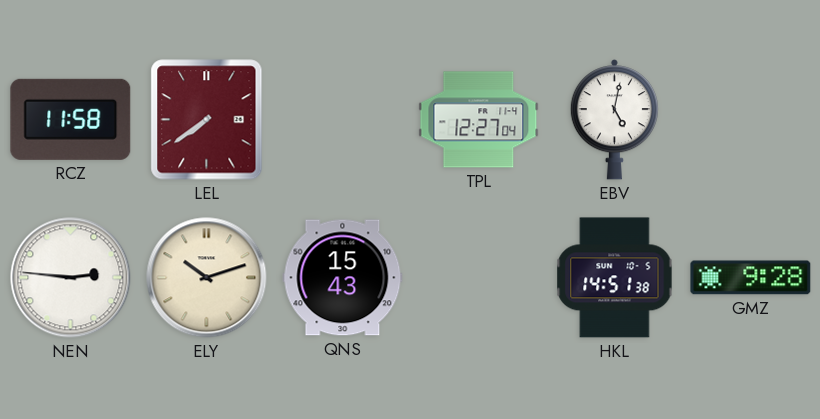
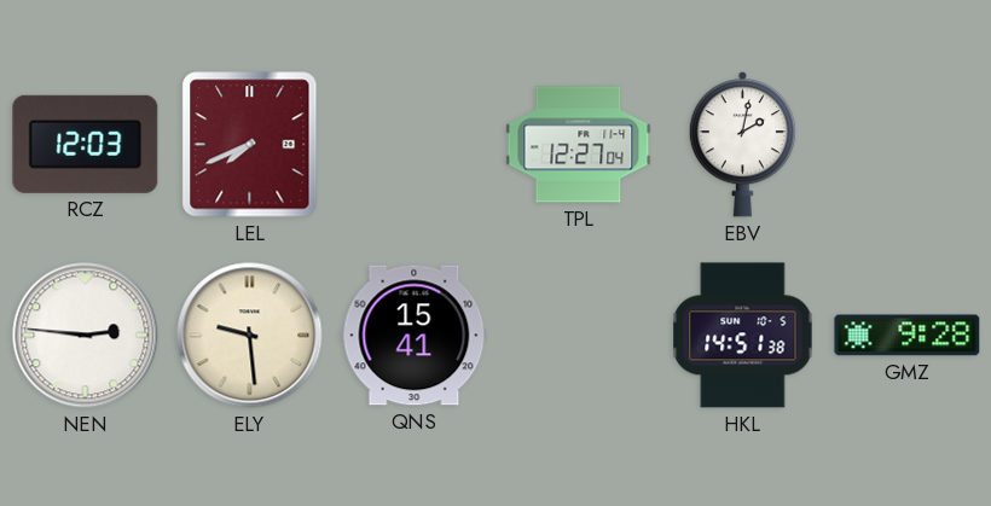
RCZ: 11:58 -> 12:03
LEL: 7:39 -> 7:41
EBV: 5:02 -> 2:02
ELY: 10:12 -> 9:29
QNS: 15:43 -> 15:41
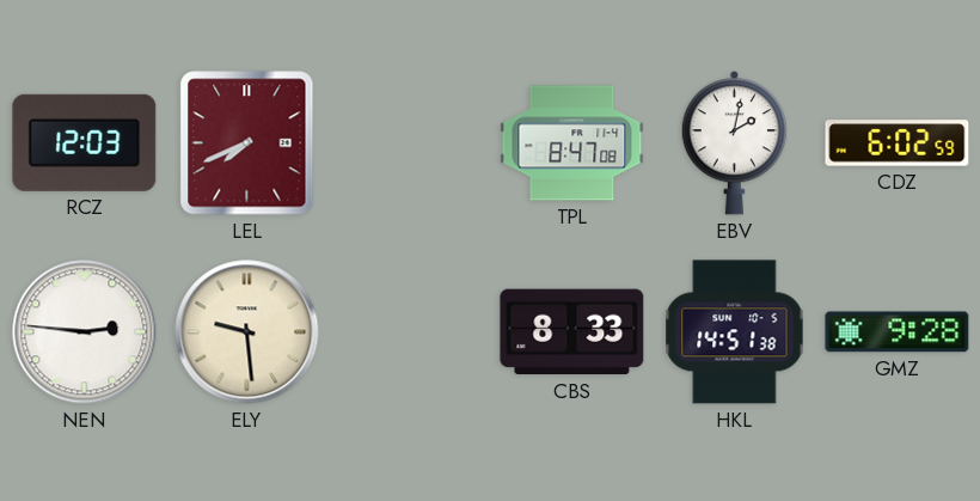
TPL: 12:27 -> 8:47
CDZ: none -> 6:02
QNS: 15:41 -> none
CBS: none -> 8:33
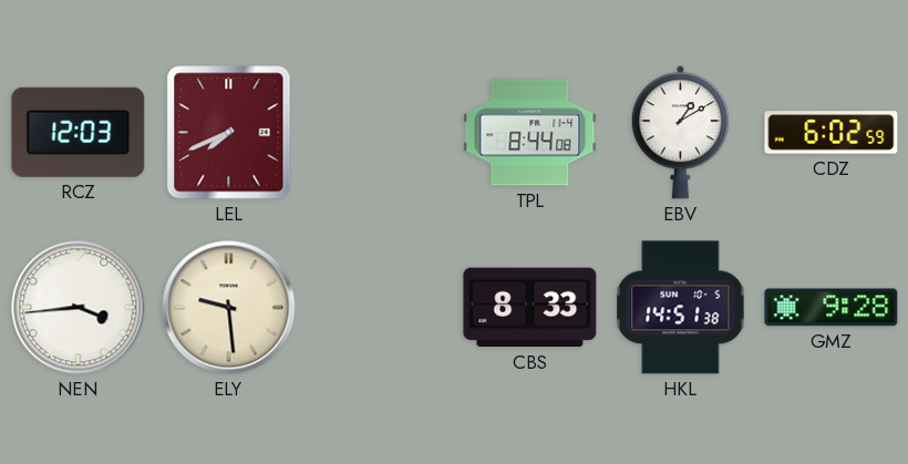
TPL: 8:47 -> 8:44
EBV: 2:02 -> 1:10
NEN: 2:46 -> 3:44
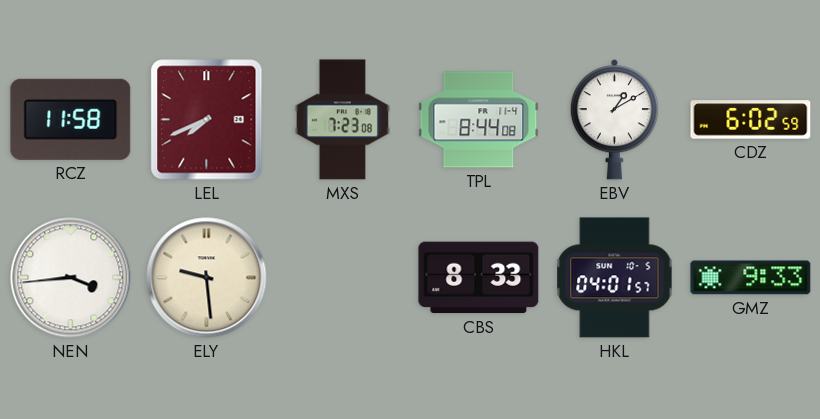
RCZ: 12:03 -> 11:58
MXS: none -> 7:23
HKL: 14:51 -> 04:01
GMZ: 9:28 -> 9:33
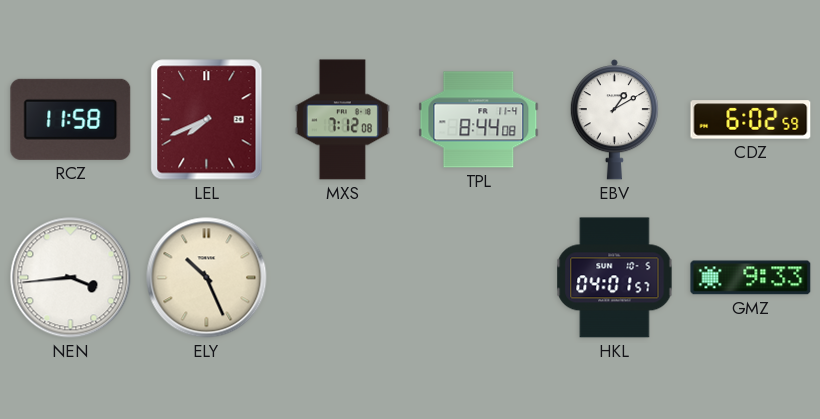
MXS: 7:23 -> 7:12
ELY: 9:29 -> 10:26
CBS: 8:33 -> none
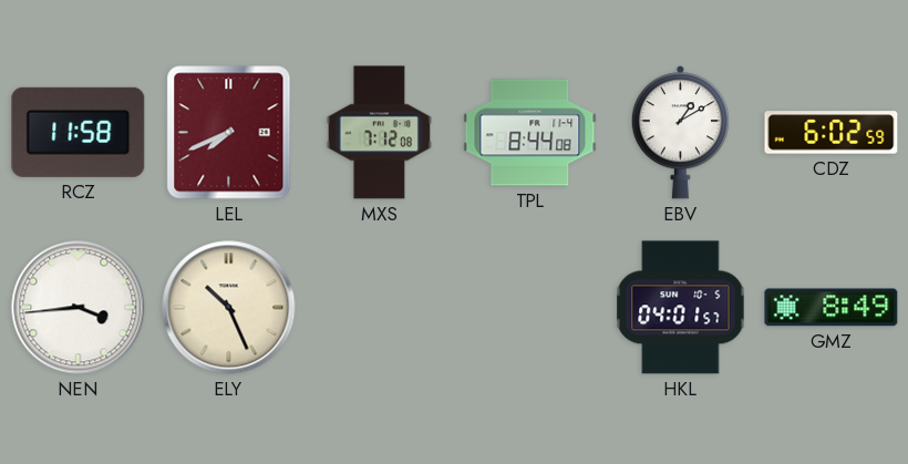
GMZ: 9:33 -> 8:49
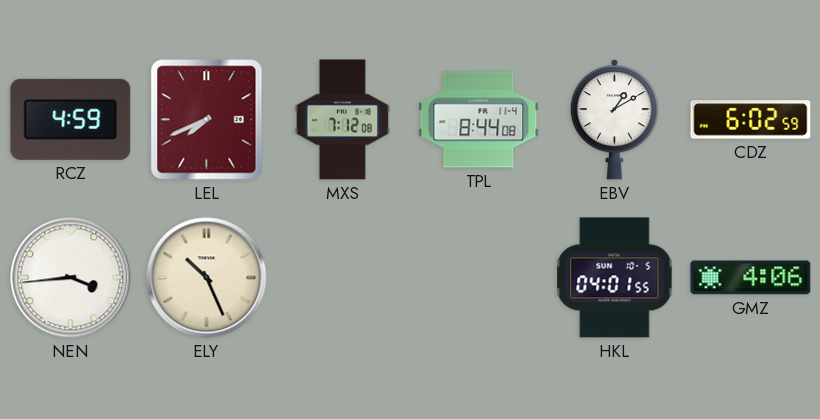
RCZ: 11:58 -> 4:59
HKL: 04:01:57 -> 04:01:55
GMZ: 8:49 -> 4:06
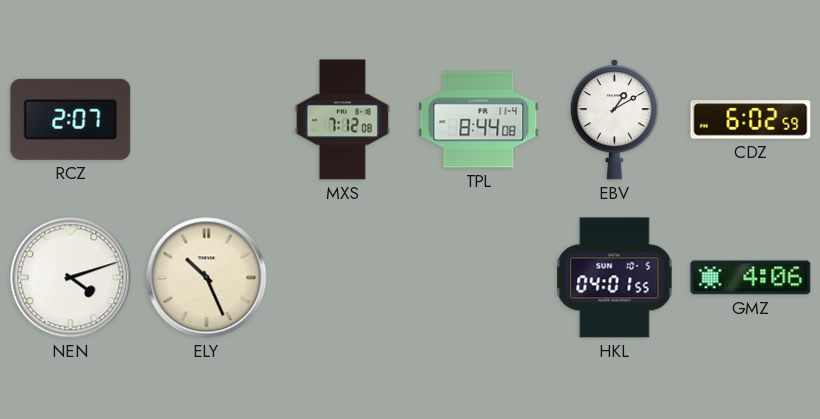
RCZ: 4:59 -> 2:07
LEL: 7:41 -> none
NEN: 3:44 -> 4:12
